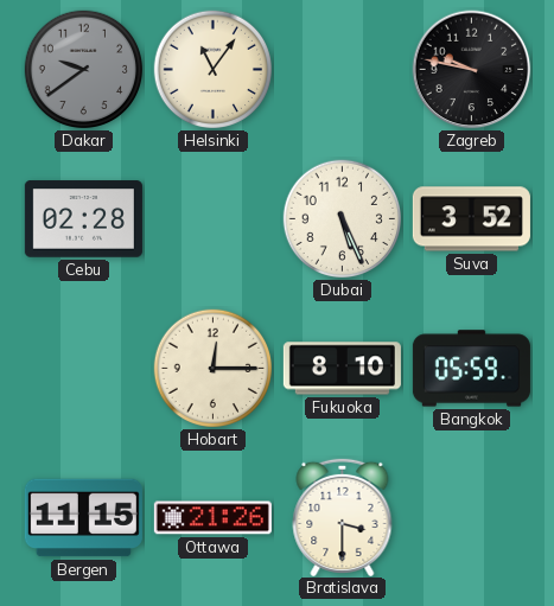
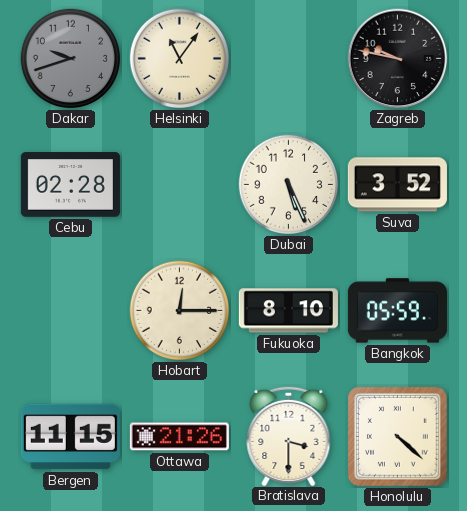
Dakar: 9:39 -> 9:42
Honolulu: none -> 4:22
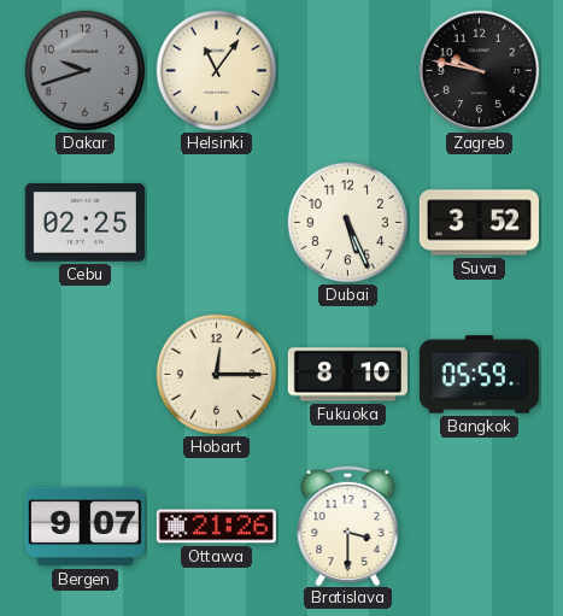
Cebu: 02:28 -> 02:25
Bergen: 11:15 -> 9:07
Honolulu: 4:22 -> none
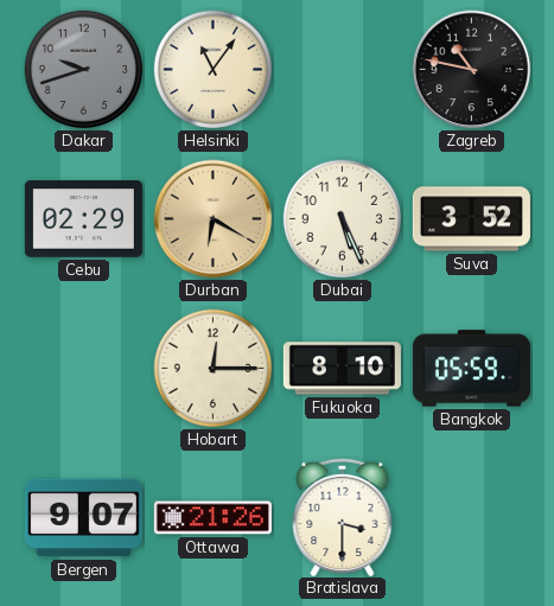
Zagreb: 9:47 -> 10:47
Cebu: 02:25 -> 02:29
Durban: none -> 6:20
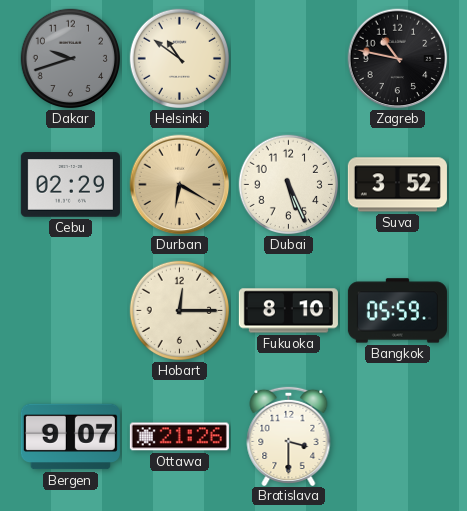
Helsinki: 11:06 -> 10:51
